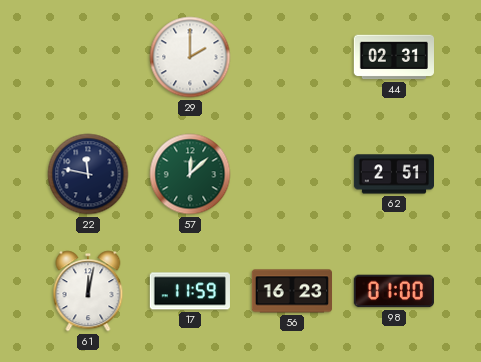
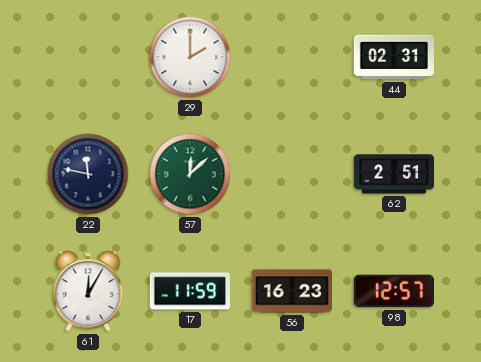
61: 12:02 -> 12:05
98: 01:00 -> 12:57
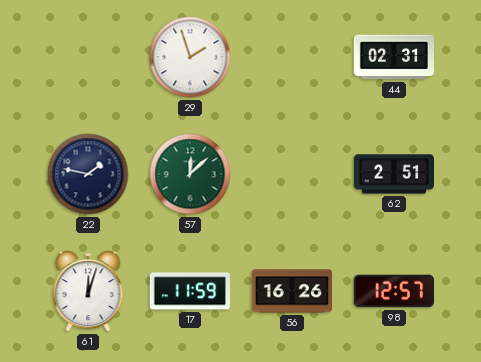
29: 2:00 -> 1:57
22: 11:47 -> 1:47
61: 12:05 -> 12:03
56: 16:23 -> 16:26
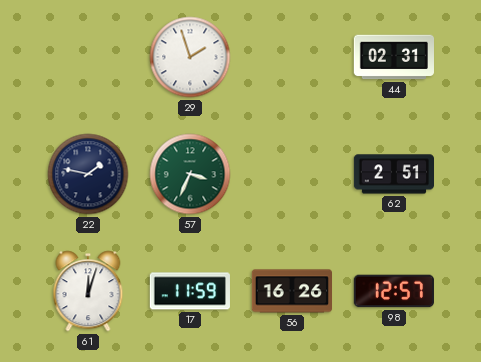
57: 12:08 -> 3:34
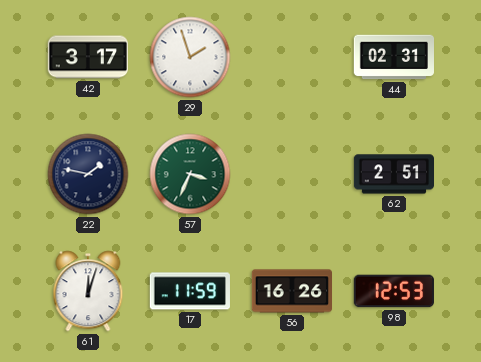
42: none -> 3:17
98: 12:57 -> 12:53
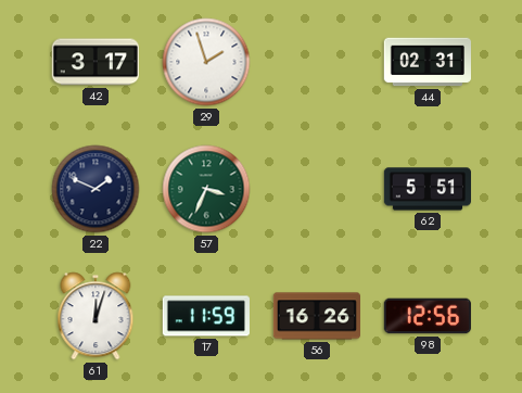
22: 1:47 -> 1:49
62: 2:51 -> 5:51
98: 12:53 -> 12:56
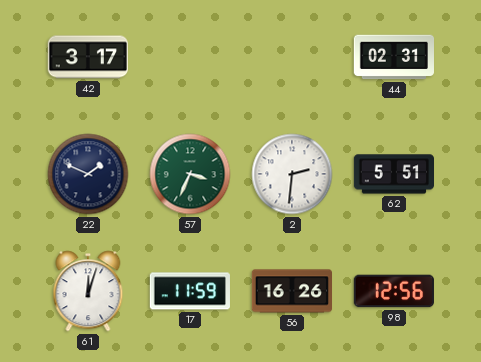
29: 1:57 -> none
2: none -> 2:31
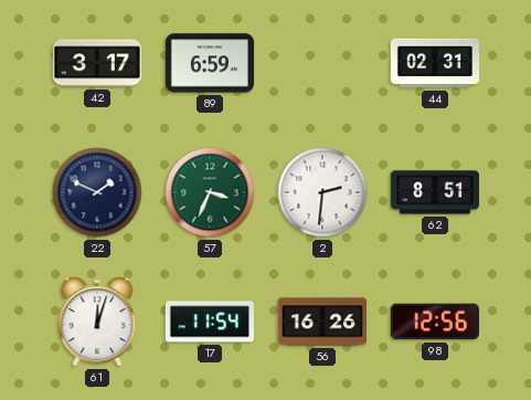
89: none -> 6:59
62: 5:51 -> 8:51
17: 11:59 -> 11:54
